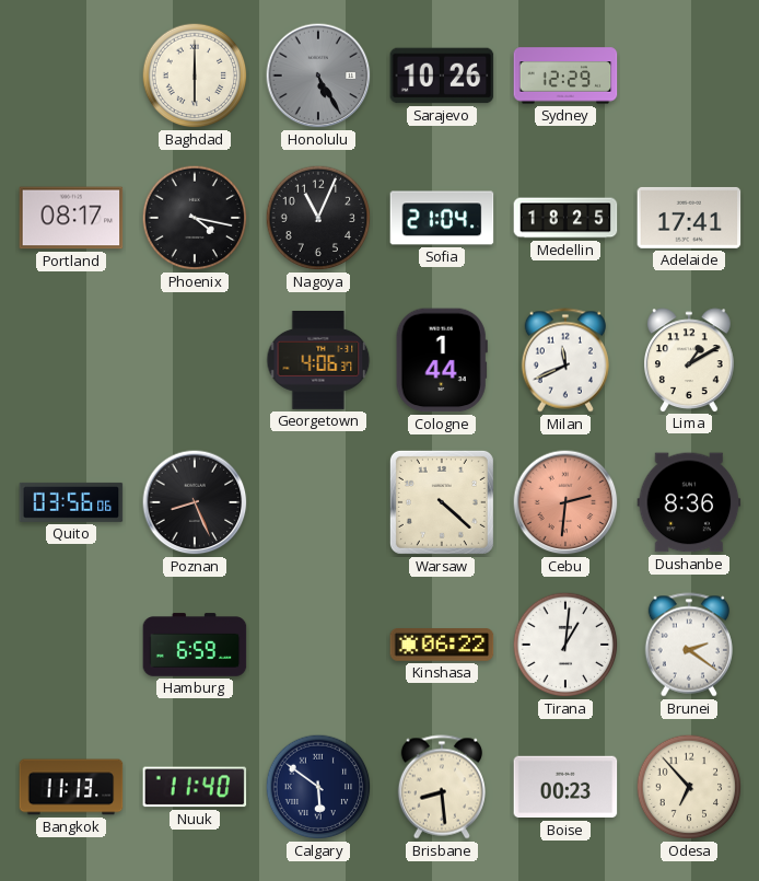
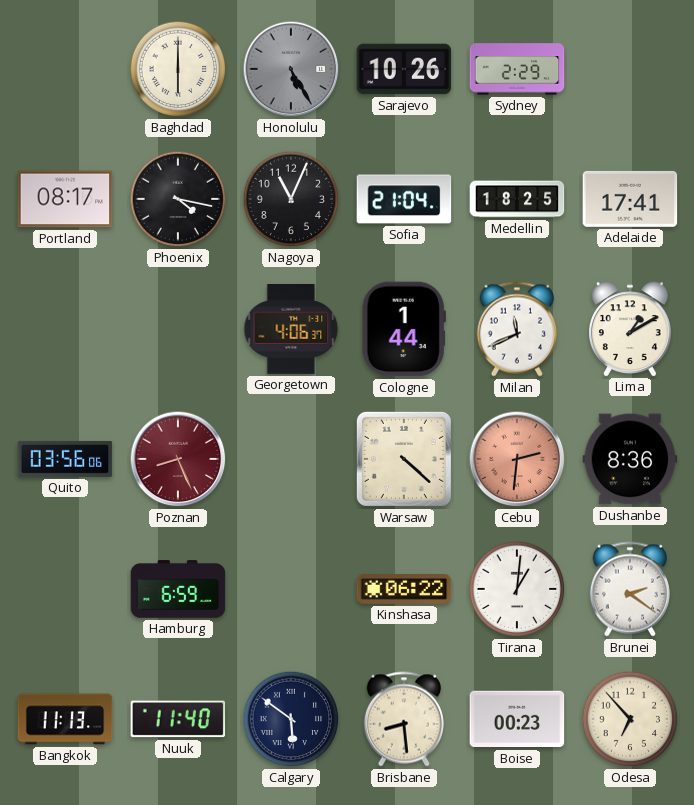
Sydney: 12:29 -> 2:29
Poznan dial: black -> burgundy
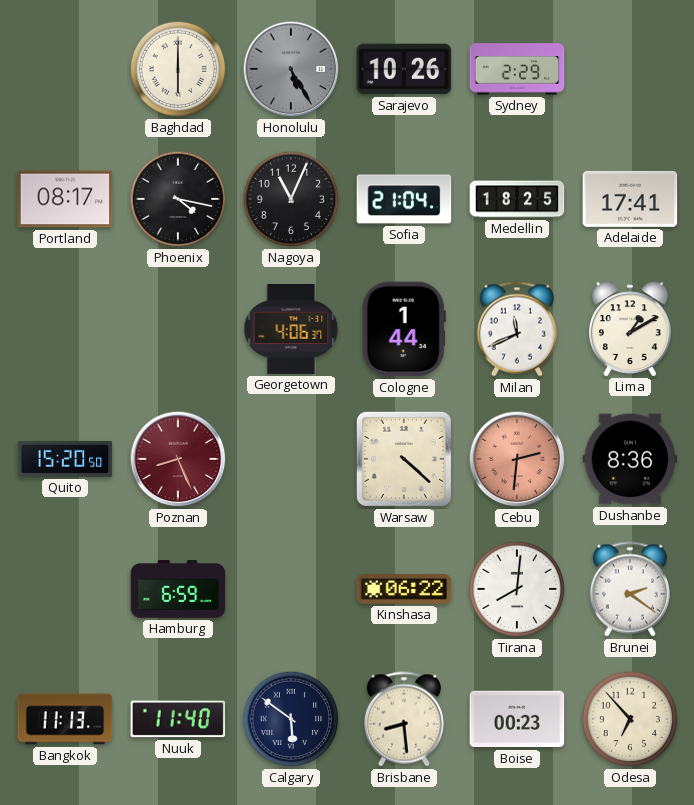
Quito: 03:56 -> 15:20
Tirana: 1:01 -> 8:01
